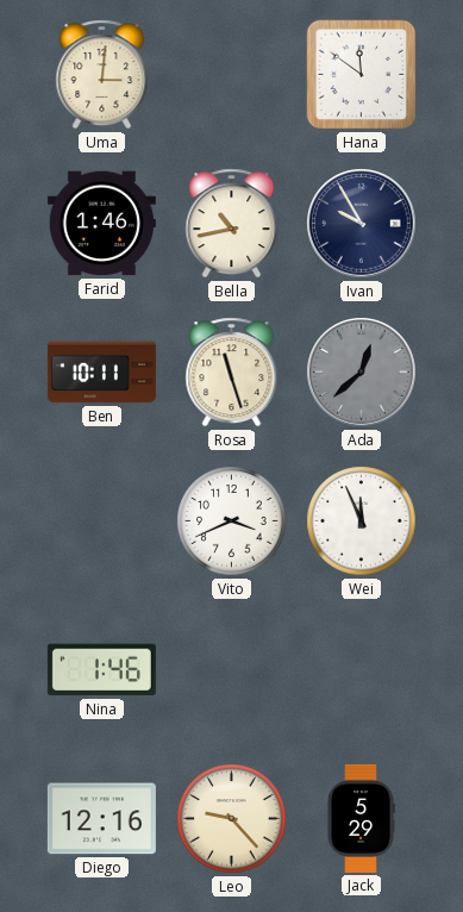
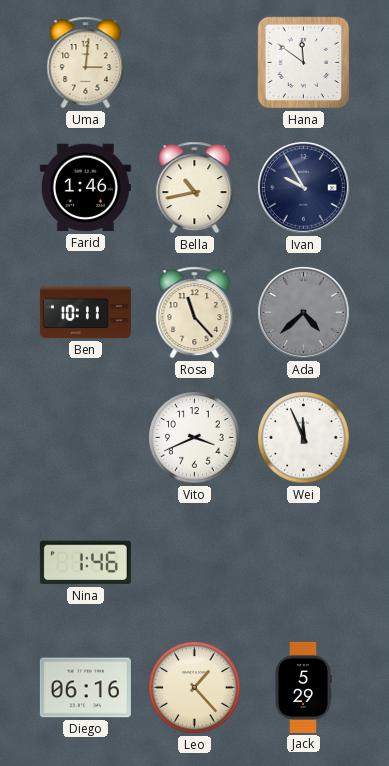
Rosa: 11:27 -> 11:23
Ada: 12:38 -> 4:38
Diego: 12:16 -> 06:16
Leo: 9:23 -> 1:23
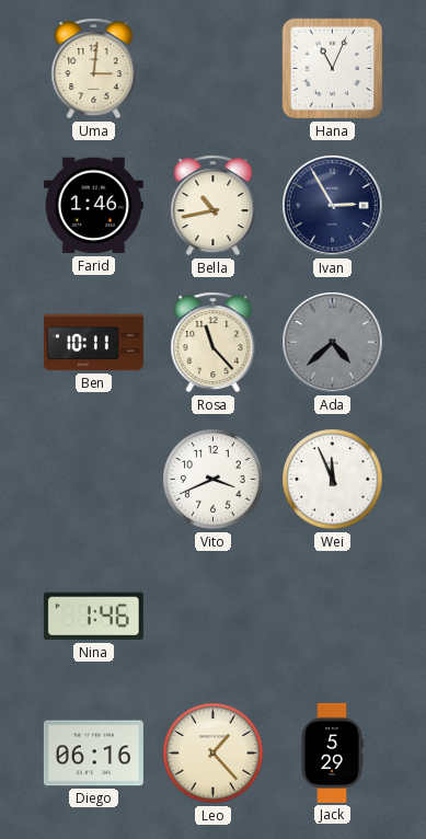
Hana: 11:51 -> 11:04
Ivan: 9:55 -> 2:55
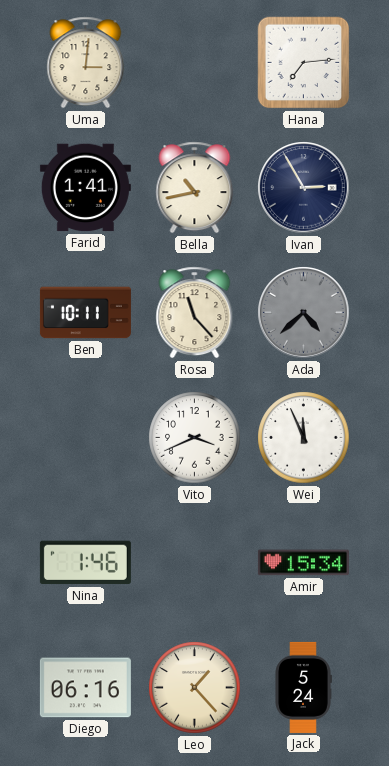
Hana: 11:04 -> 7:14
Farid: 1:46 -> 1:41
Amir: none -> 15:34
Jack: 5:29 -> 5:24
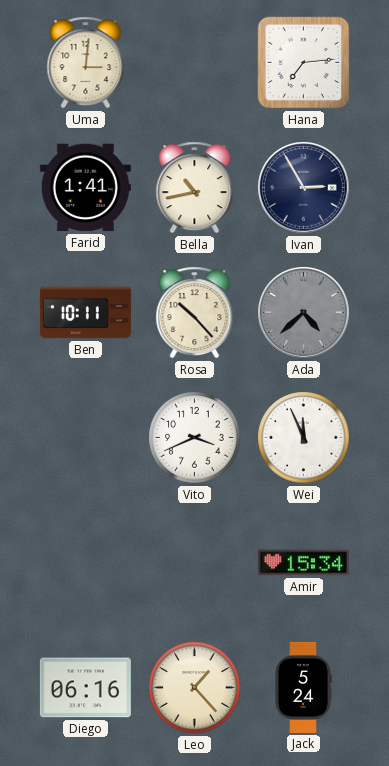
Rosa: 11:23 -> 10:23
Nina: 1:46 -> none
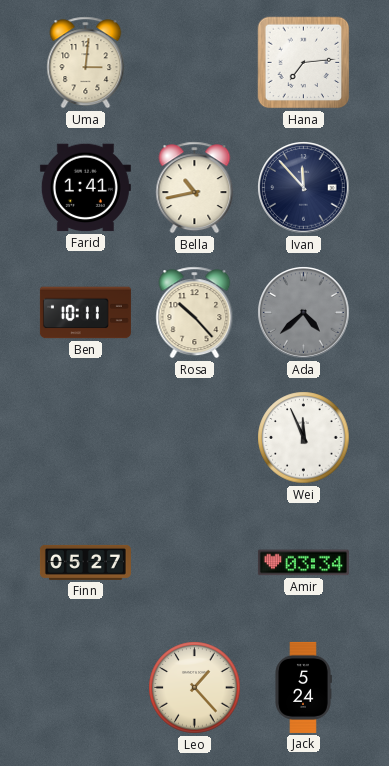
Ivan: 2:55 -> 11:53
Vito: 3:41 -> none
Finn: none -> 05:27
Amir: 15:34 -> 03:34
Diego: 06:16 -> none
